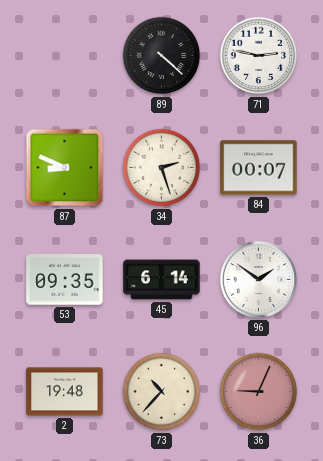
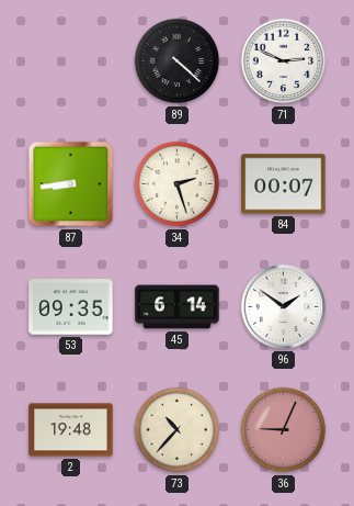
71: 2:47 -> 2:49
87: 8:49 -> 8:44
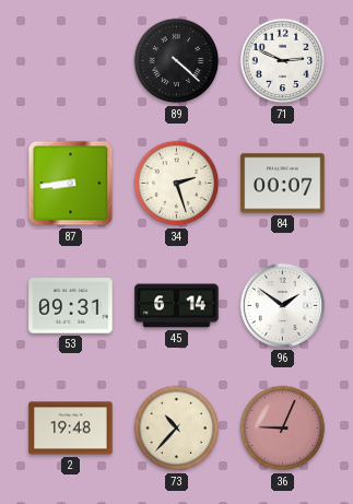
53: 09:35 -> 09:31
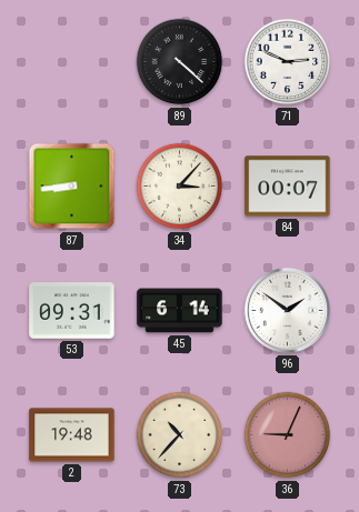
34: 2:27 -> 3:07
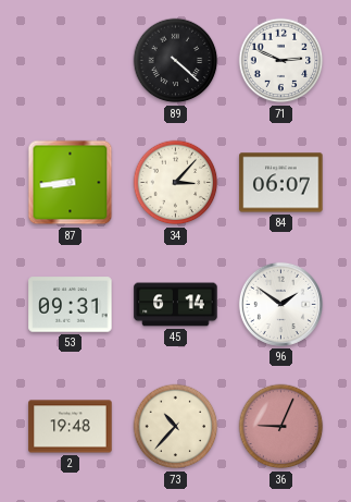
84: 00:07 -> 06:07
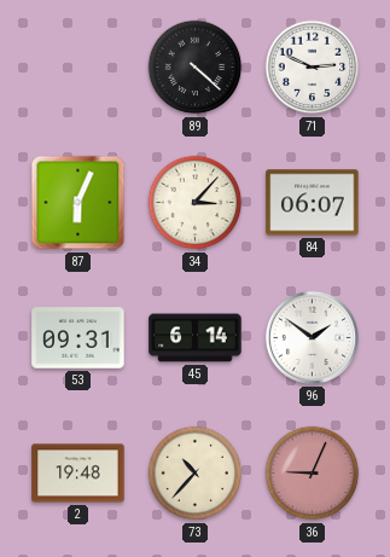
87: 8:44 -> 6:04
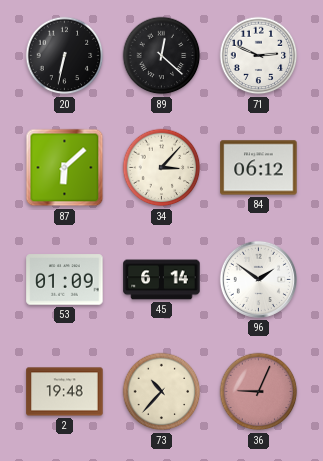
20: none -> 6:32
89: 4:22 -> 12:22
87: 6:04 -> 6:08
84: 06:07 -> 06:12
53: 09:31 -> 01:09
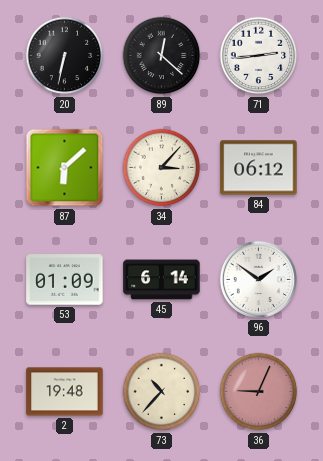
71: 2:49 -> 2:44
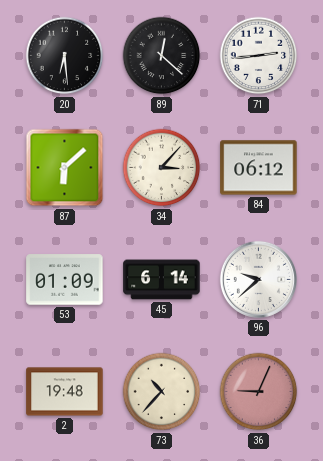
20: 6:32 -> 6:29
96: 1:51 -> 9:38
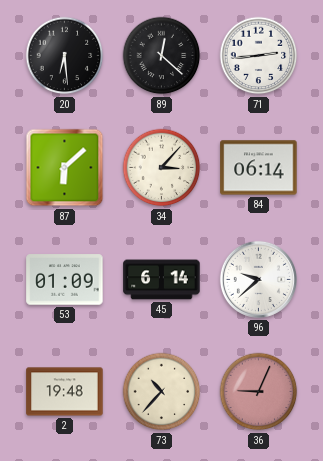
84: 06:12 -> 06:14
